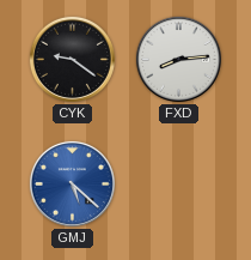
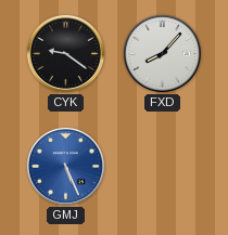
FXD: 8:14 -> 8:07
GMJ: 5:22 -> 5:26
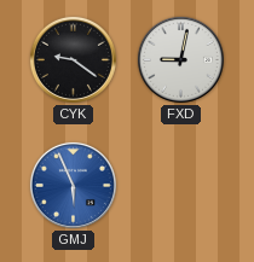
FXD: 8:07 -> 9:02
GMJ: 5:26 -> 5:56
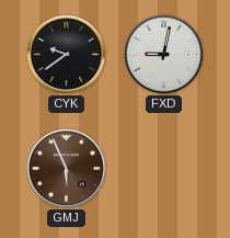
CYK: 9:21 -> 9:39
GMJ dial: blue -> brown
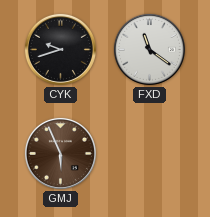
CYK: 9:39 -> 9:42
FXD: 9:02 -> 11:21
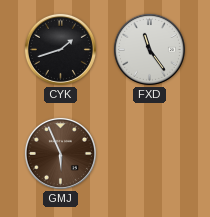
CYK: 9:42 -> 1:42
FXD: 11:21 -> 11:24
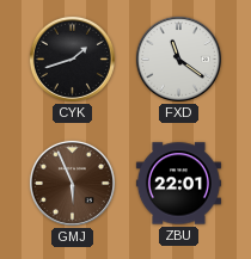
FXD: 11:24 -> 11:21
ZBU: none -> 22:01
